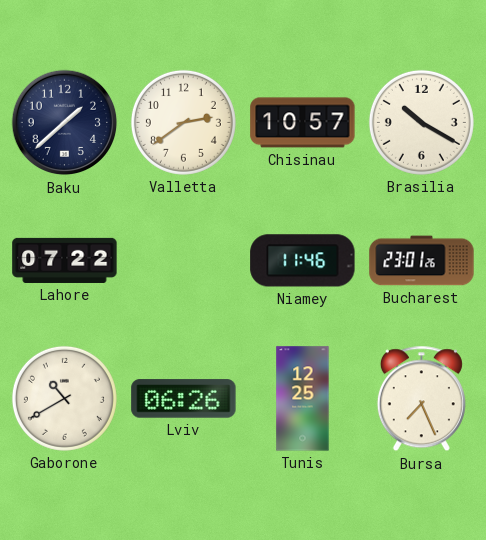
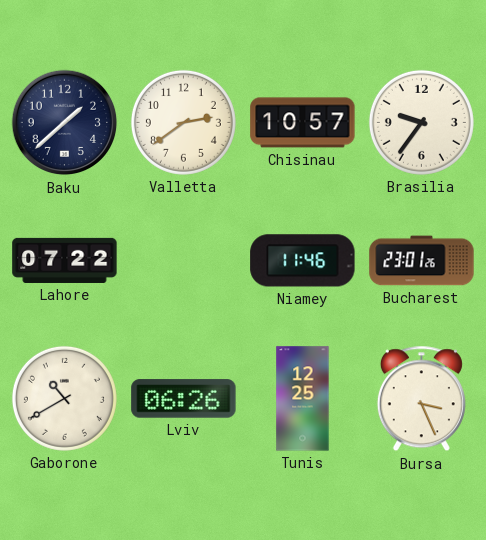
Brasilia: 10:20 -> 9:36
Bursa: 7:26 -> 3:26
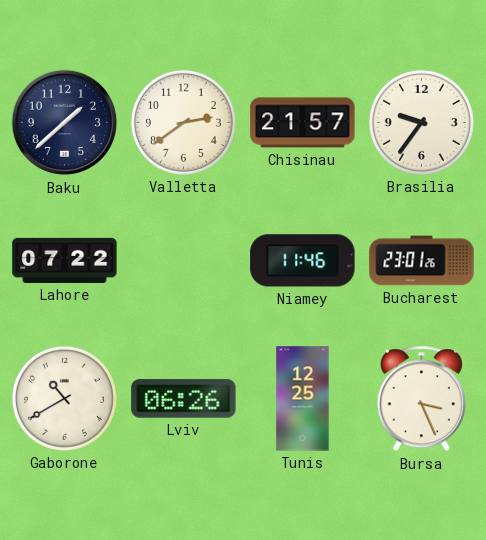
Chisinau: 10:57 -> 21:57
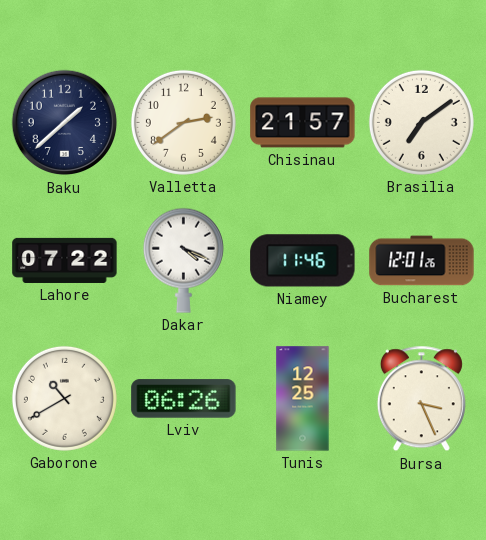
Brasilia: 9:36 -> 7:09
Dakar: none -> 4:19
Bucharest: 23:01 -> 12:01
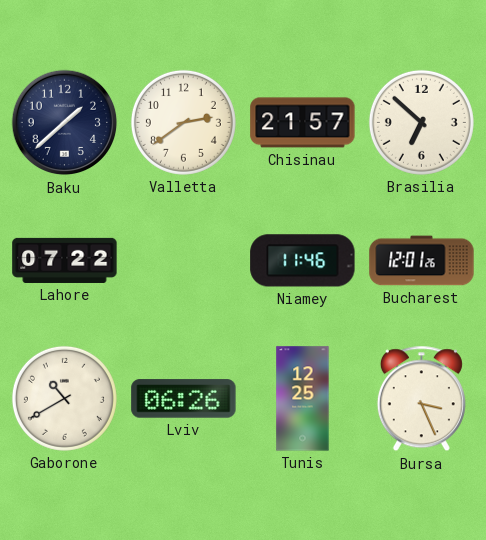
Brasilia: 7:09 -> 6:52
Dakar: 4:19 -> none
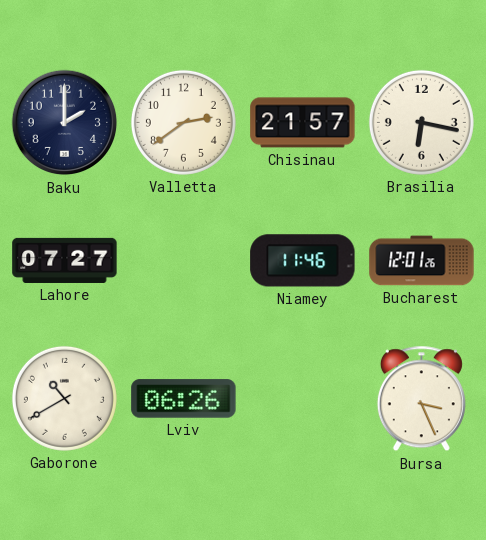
Baku: 1:38 -> 2:00
Brasilia: 6:52 -> 6:17
Lahore: 07:22 -> 07:27
Tunis: 12:25 -> none
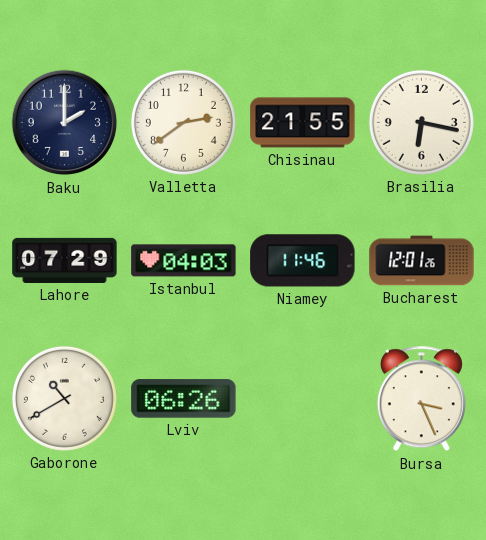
Chisinau: 21:57 -> 21:55
Lahore: 07:27 -> 07:29
Istanbul: none -> 04:03
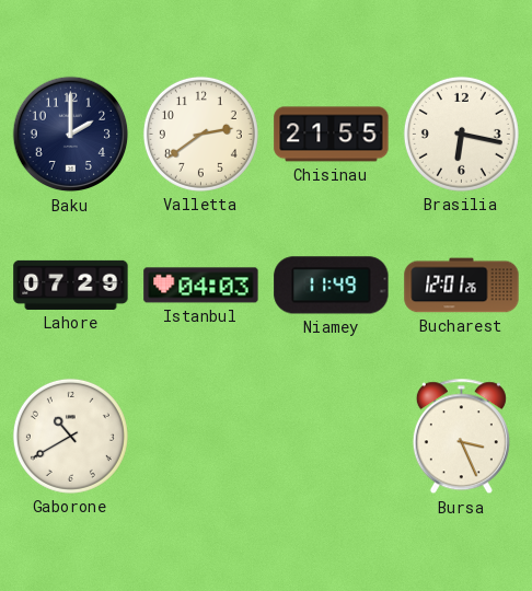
Niamey: 11:46 -> 11:49
Lviv: 06:26 -> none
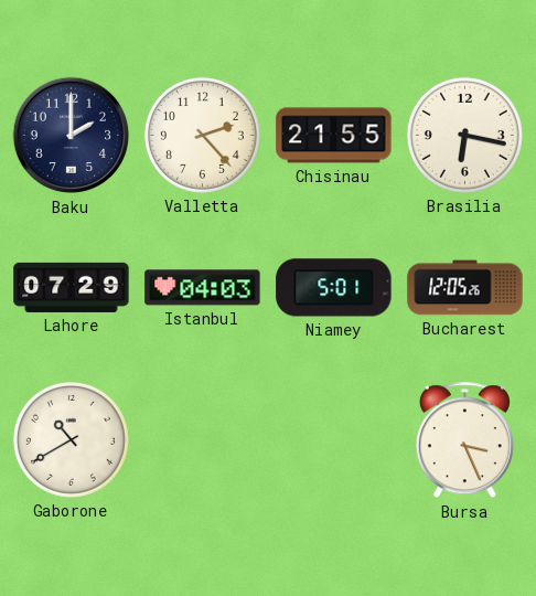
Valletta: 2:39 -> 2:23
Niamey: 11:49 -> 5:01
Bucharest: 12:01 -> 12:05
